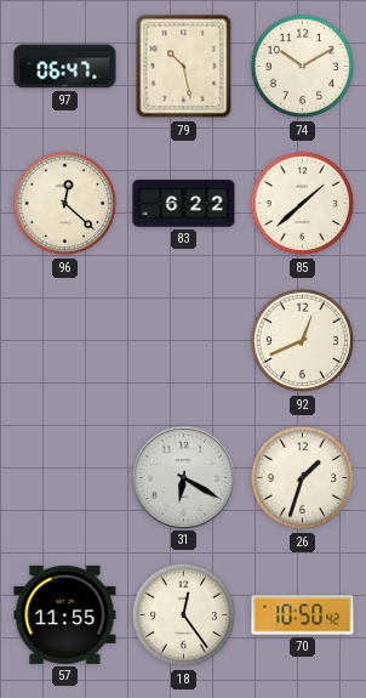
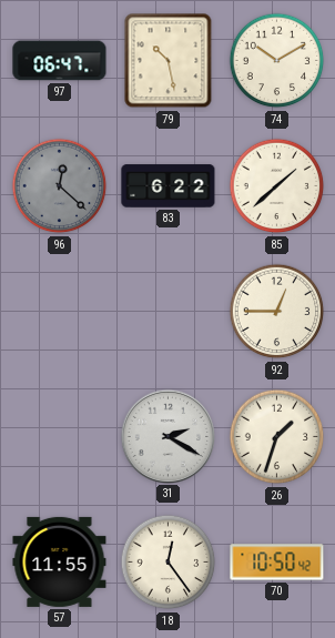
96 dial: cream -> grey
92: 12:41 -> 12:45
31: 6:20 -> 2:20
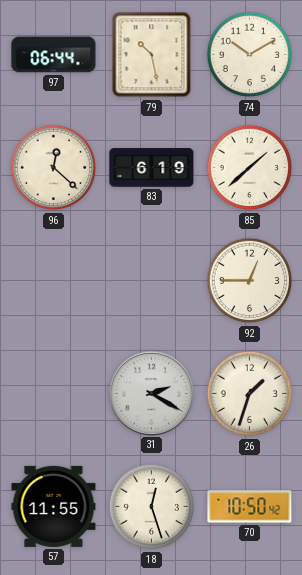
97: 06:47 -> 06:44
96 dial: grey -> cream
83: 6:22 -> 6:19
18: 12:24 -> 12:27
